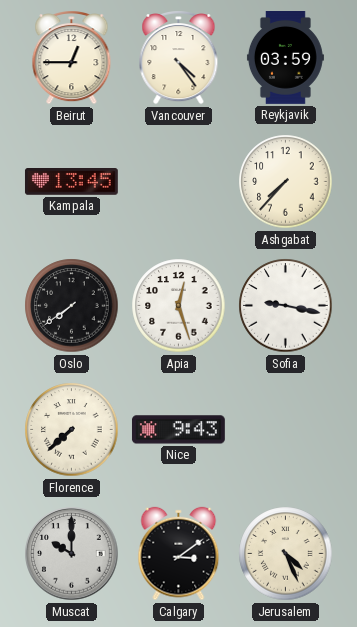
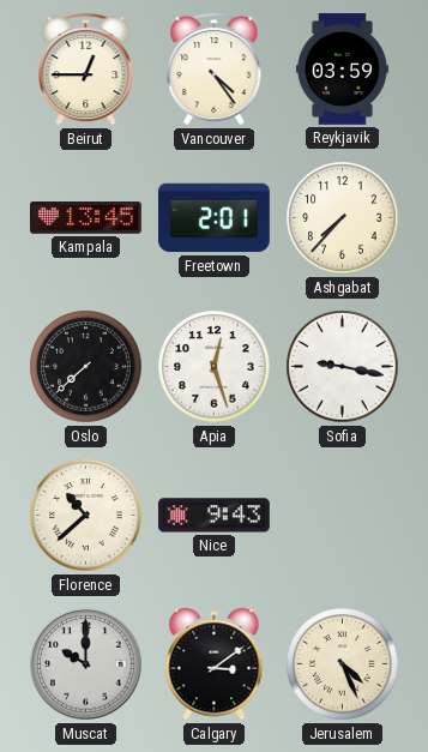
Freetown: none -> 2:01
Oslo: 7:39 -> 7:38
Florence: 7:38 -> 10:38
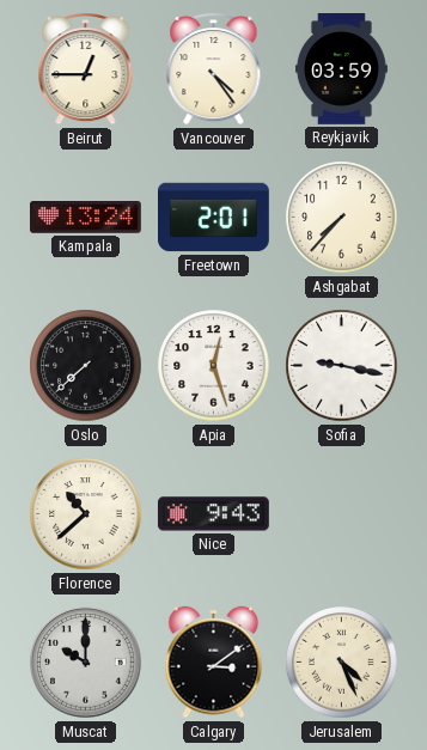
Kampala: 13:45 -> 13:24
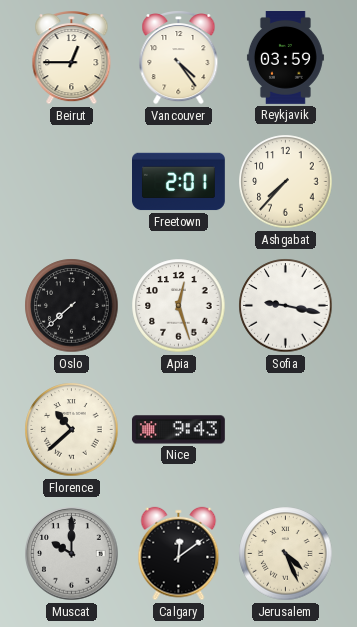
Kampala: 13:24 -> none
Calgary: 3:09 -> 12:09
